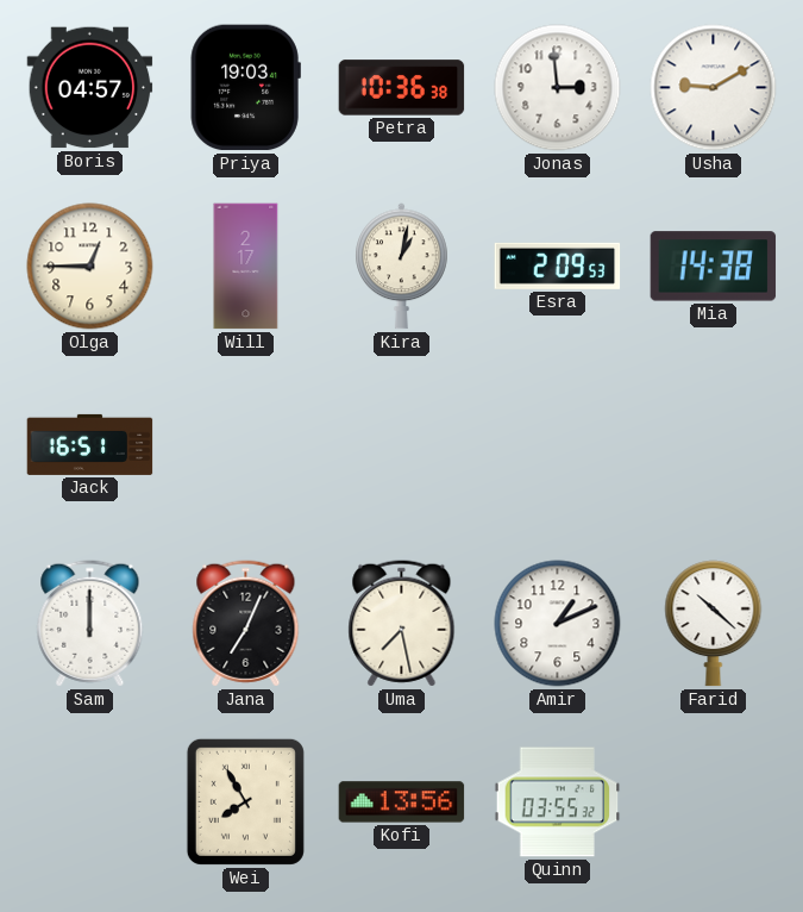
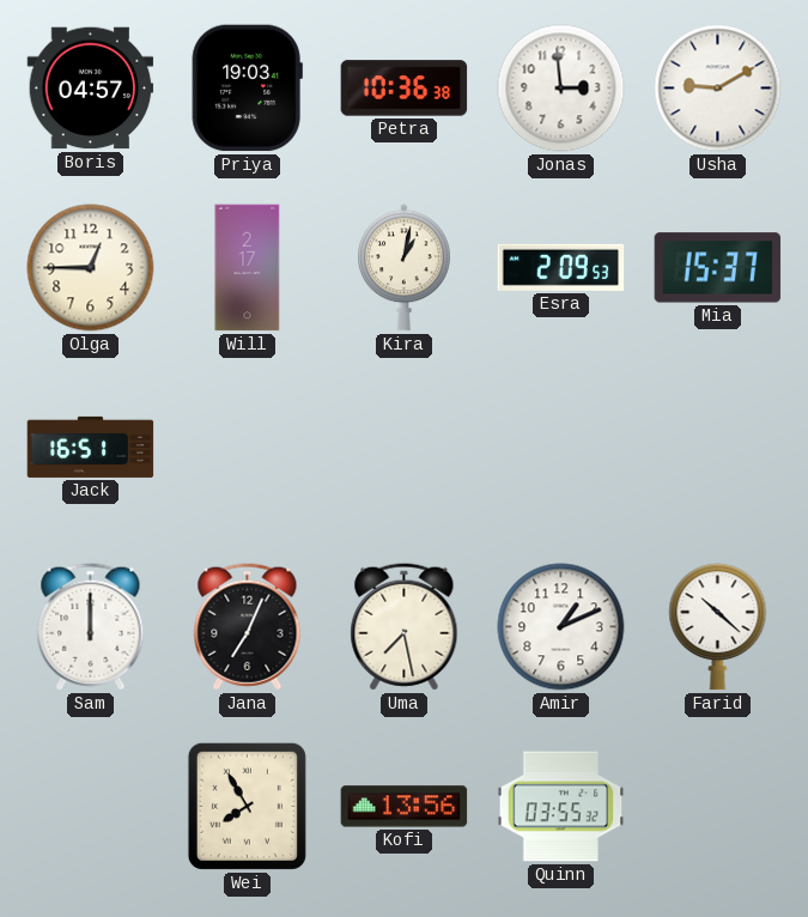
Mia: 14:38 -> 15:37
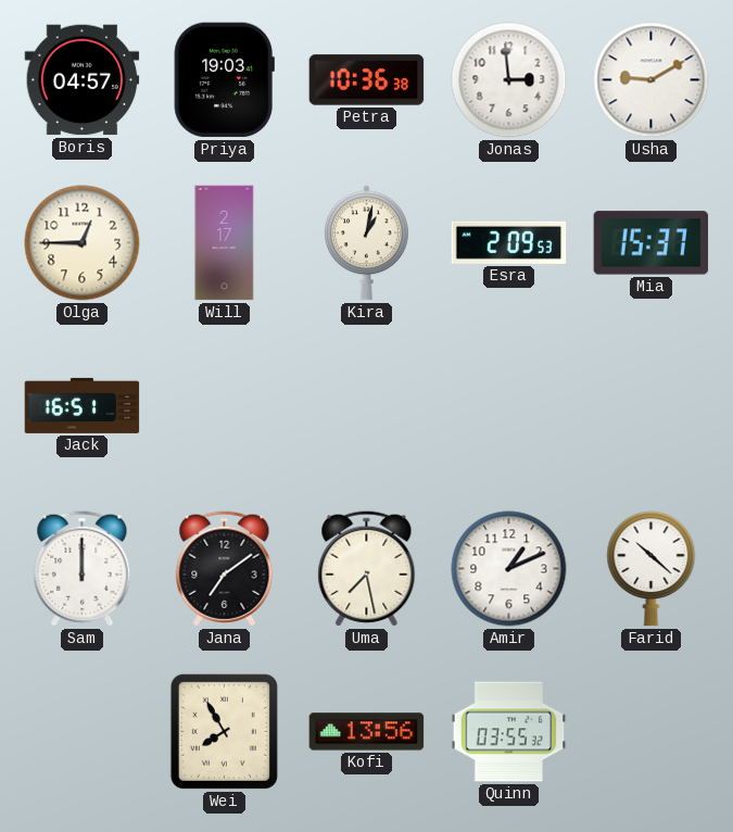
Jana: 7:04 -> 7:09
